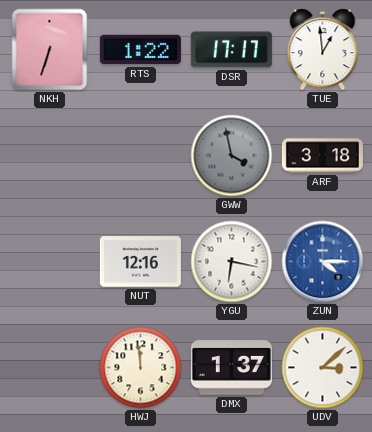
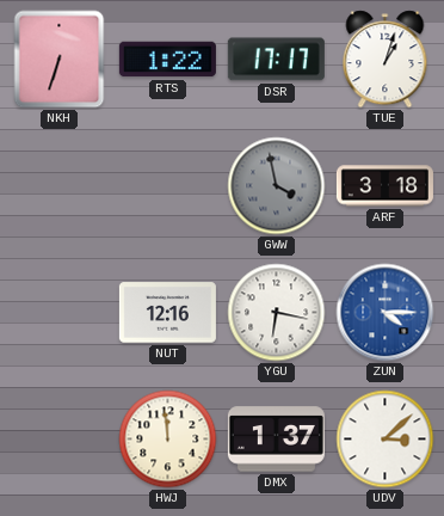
TUE: 12:59 -> 1:03
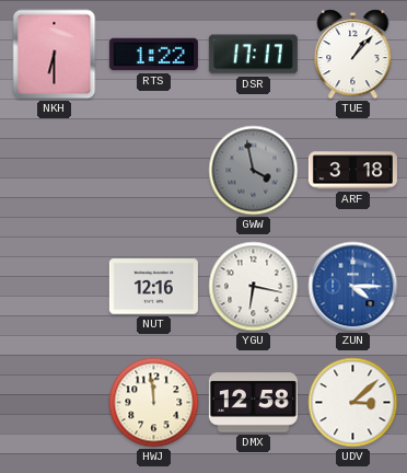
NKH: 6:33 -> 6:30
TUE: 1:03 -> 1:07
DMX: 1:37 -> 12:58
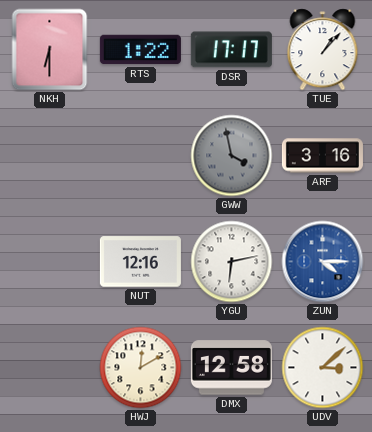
ARF: 3:18 -> 3:16
YGU: 6:17 -> 6:13
HWJ: 11:59 -> 12:10
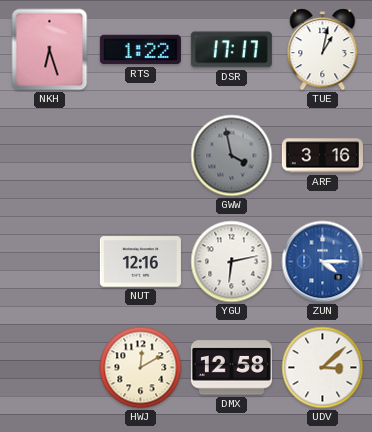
NKH: 6:30 -> 6:27
TUE: 1:07 -> 1:02
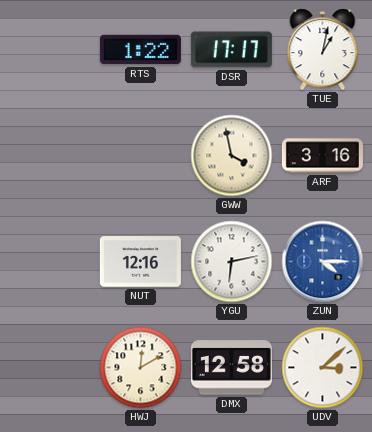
NKH: 6:27 -> none
GWW dial: grey -> cream
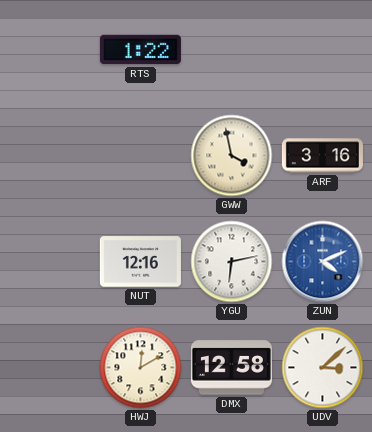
DSR: 17:17 -> none
TUE: 1:02 -> none
ZUN: 4:15 -> 4:11
